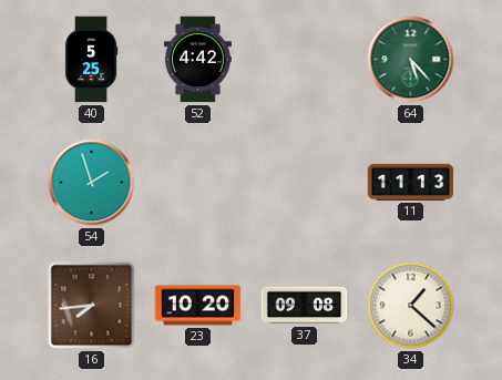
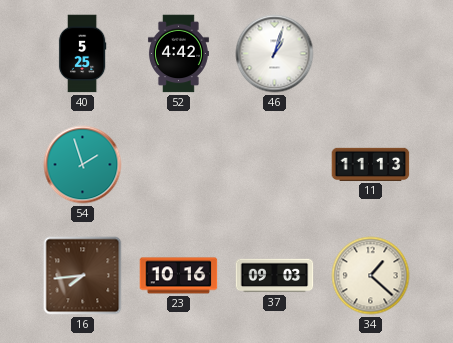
46: none -> 1:03
64: 5:23 -> none
23: 10:20 -> 10:16
37: 09:08 -> 09:03
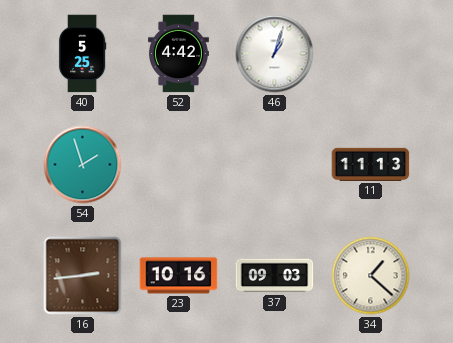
16: 7:44 -> 2:44
